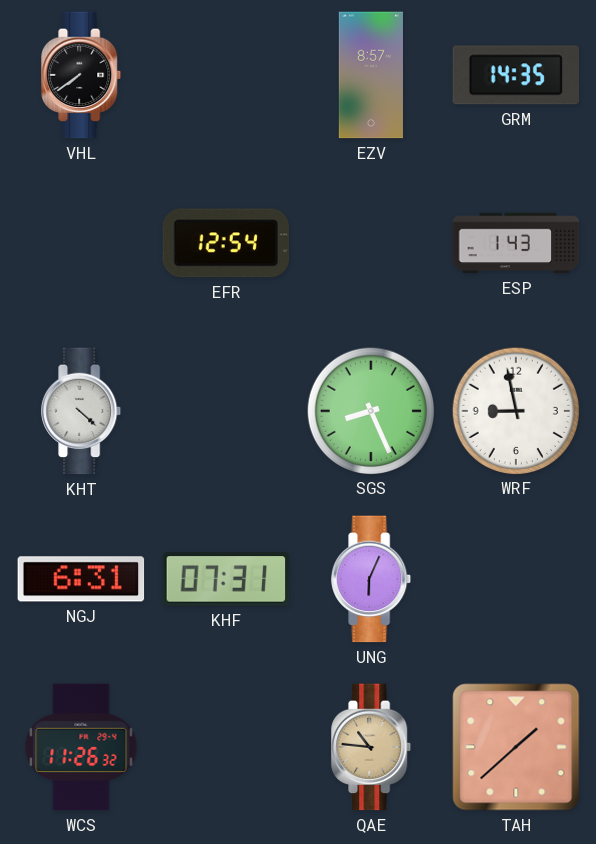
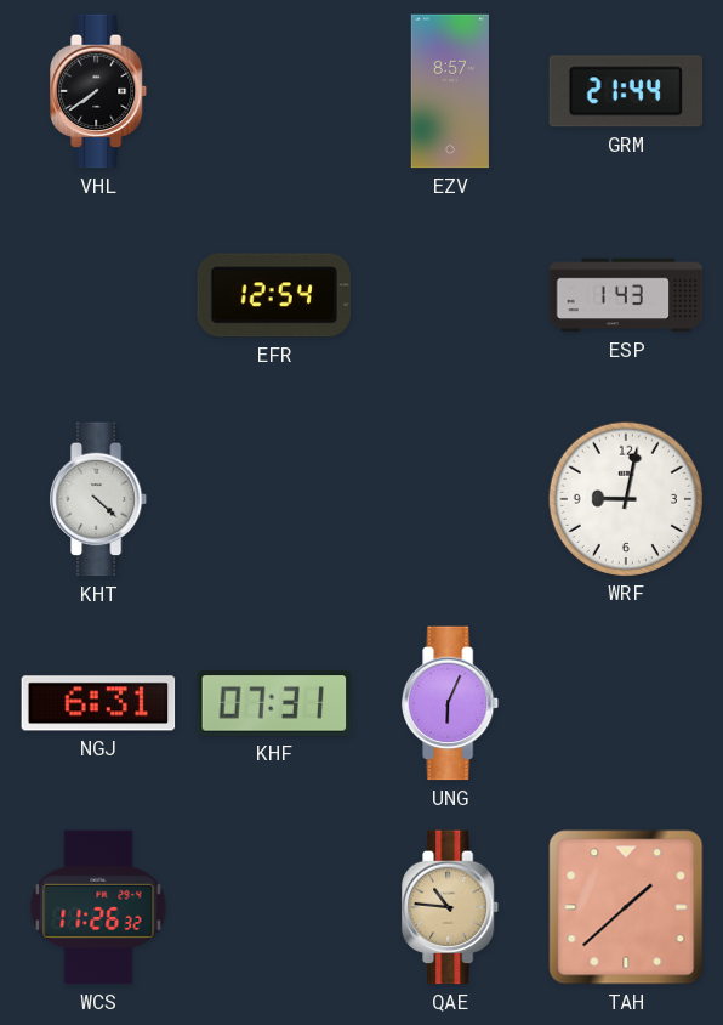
GRM: 14:35 -> 21:44
SGS: 8:26 -> none
WRF: 8:58 -> 9:02
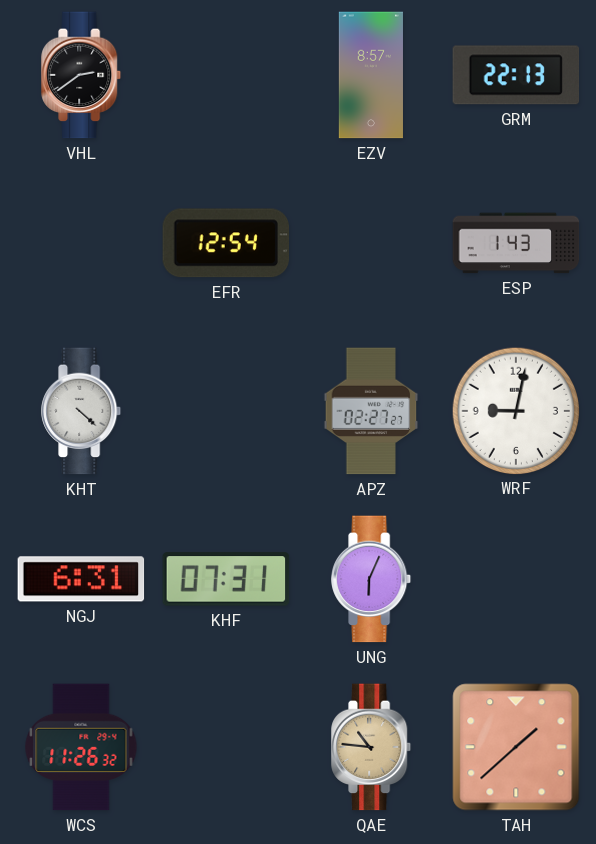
VHL: 7:39 -> 2:39
GRM: 21:44 -> 22:13
APZ: none -> 02:27
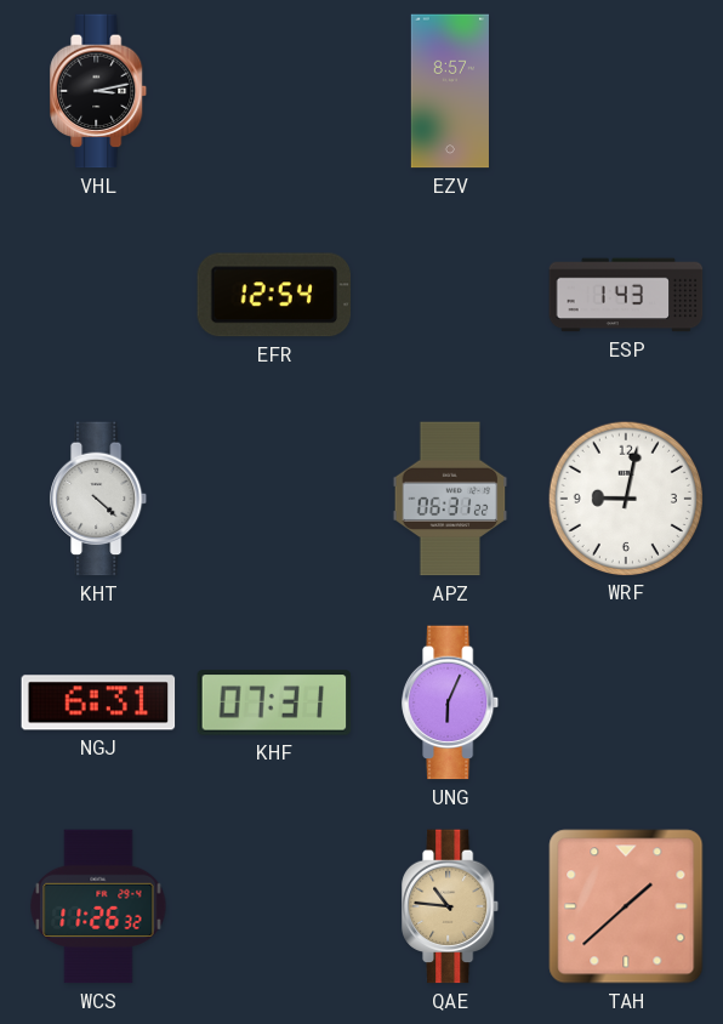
VHL: 2:39 -> 3:13
GRM: 22:13 -> none
APZ: 02:27 -> 06:31
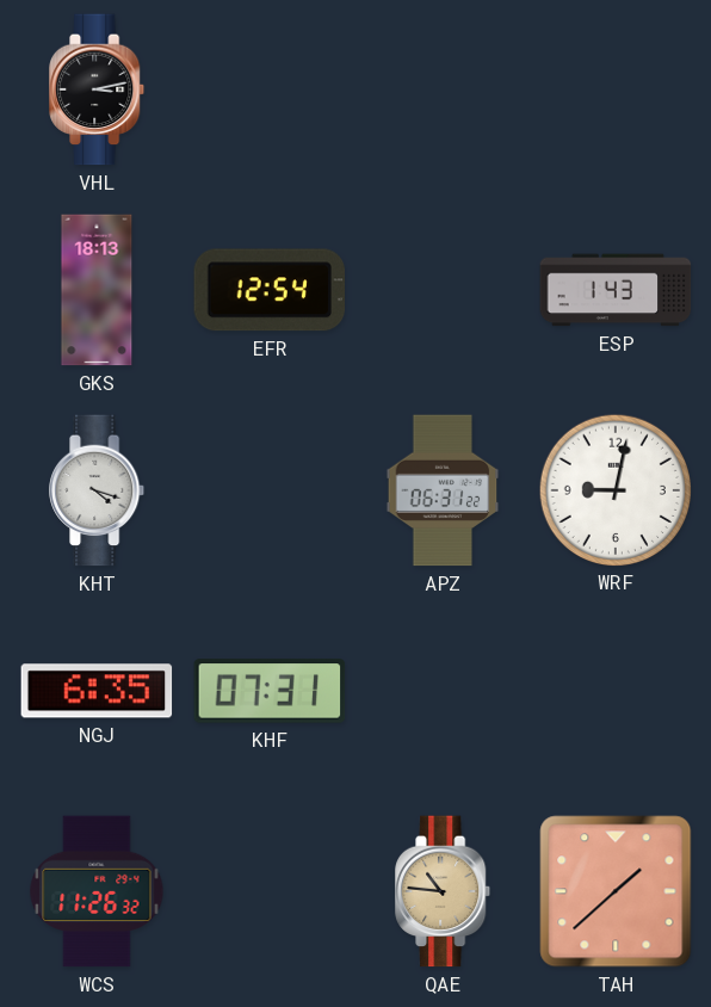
EZV: 8:57 -> none
GKS: none -> 18:13
KHT: 4:22 -> 4:18
NGJ: 6:31 -> 6:35
UNG: 6:04 -> none
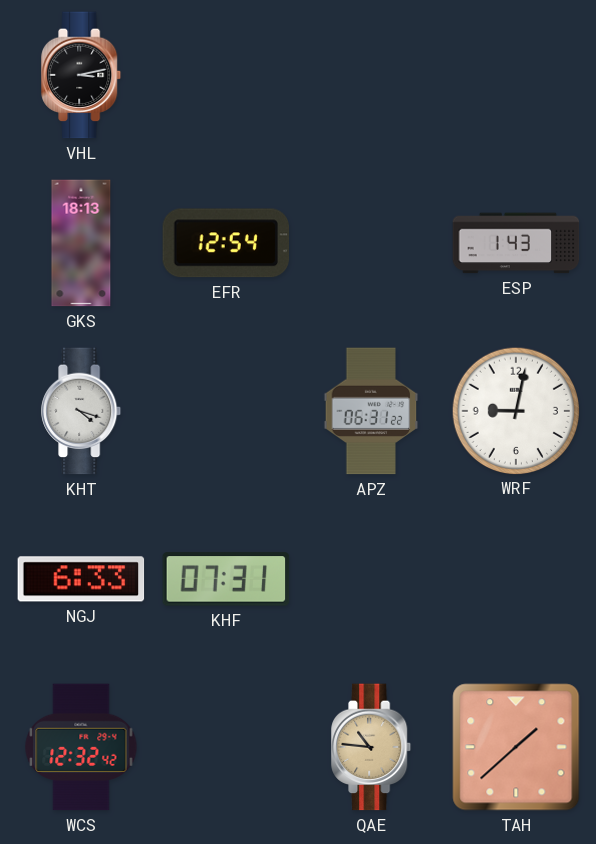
NGJ: 6:35 -> 6:33
WCS: 11:26 -> 12:32
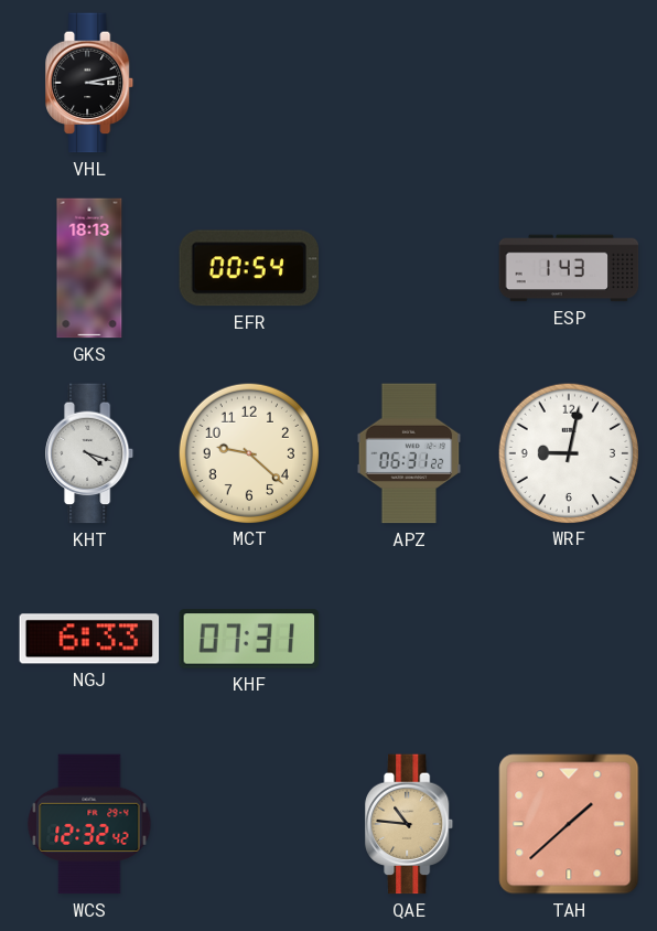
EFR: 12:54 -> 00:54
MCT: none -> 9:22
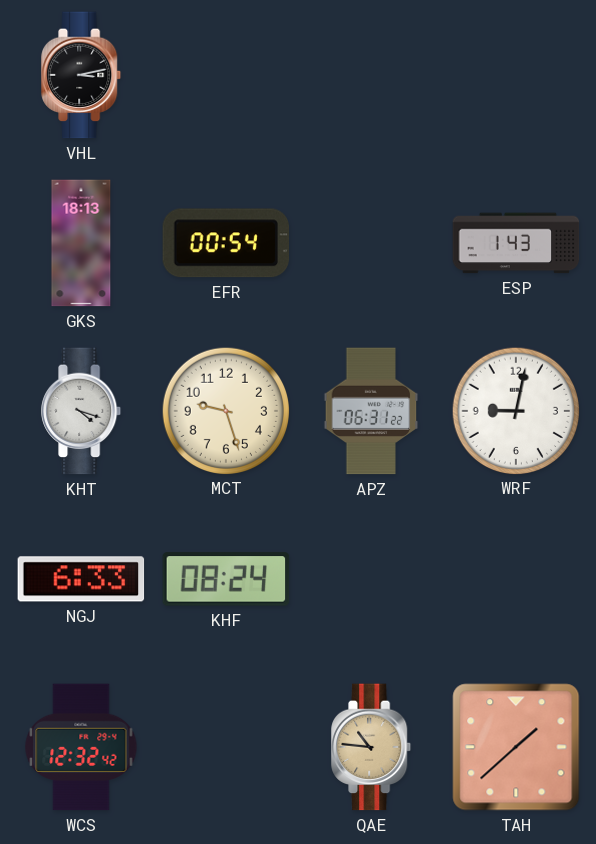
MCT: 9:22 -> 9:27
KHF: 07:31 -> 08:24
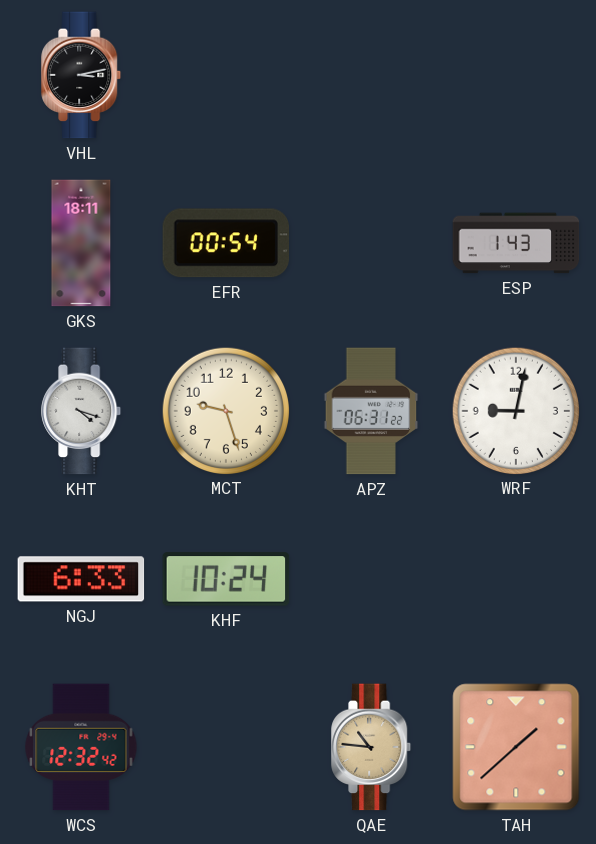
GKS: 18:13 -> 18:11
KHF: 08:24 -> 10:24
